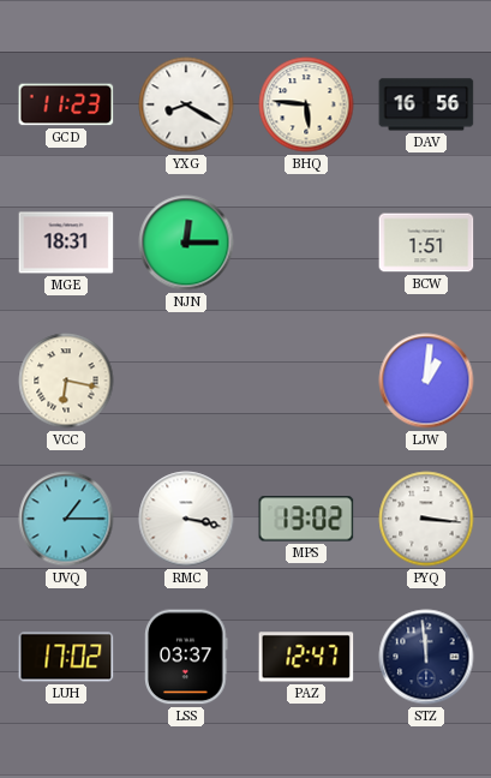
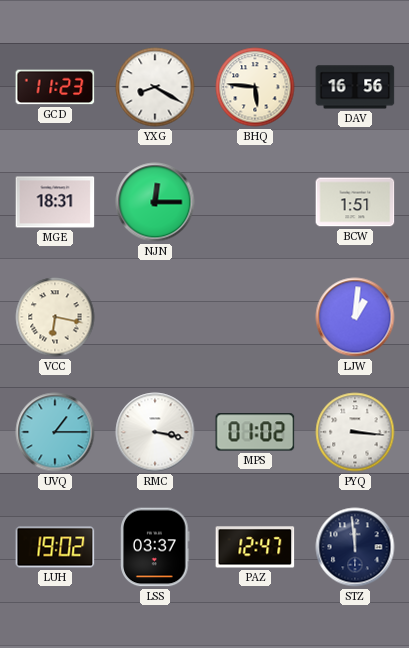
MPS: 13:02 -> 01:02
LUH: 17:02 -> 19:02
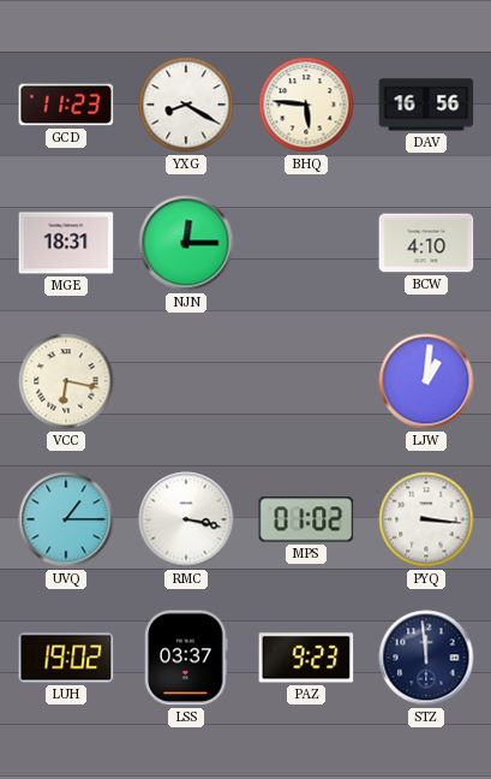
BCW: 1:51 -> 4:10
PAZ: 12:47 -> 9:23
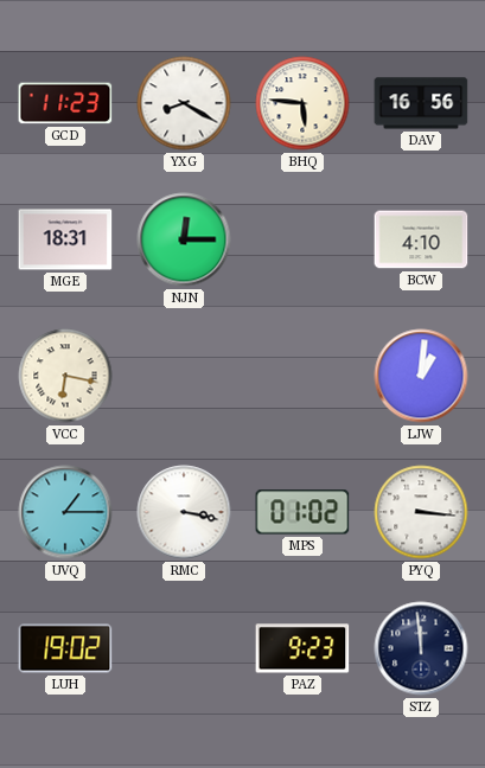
LSS: 03:37 -> none
